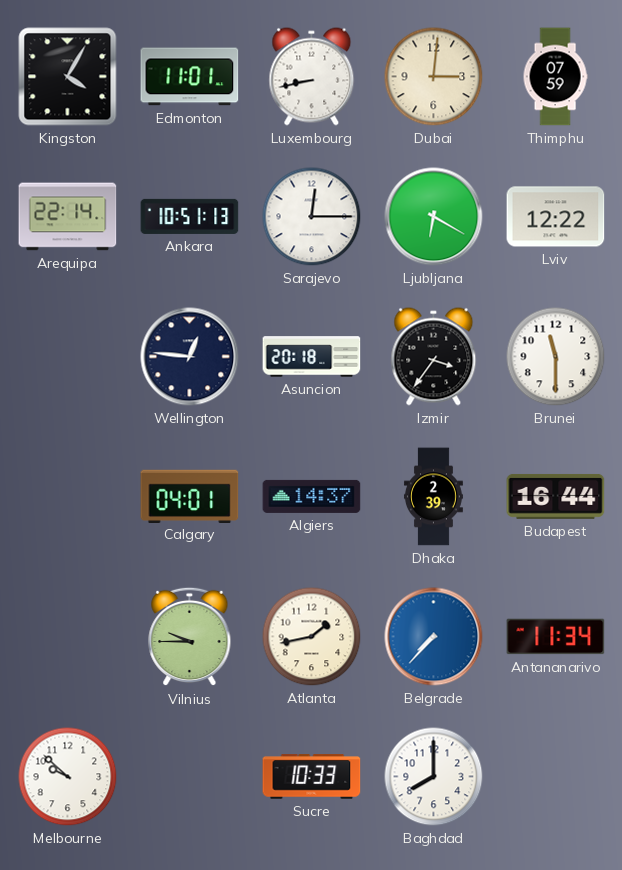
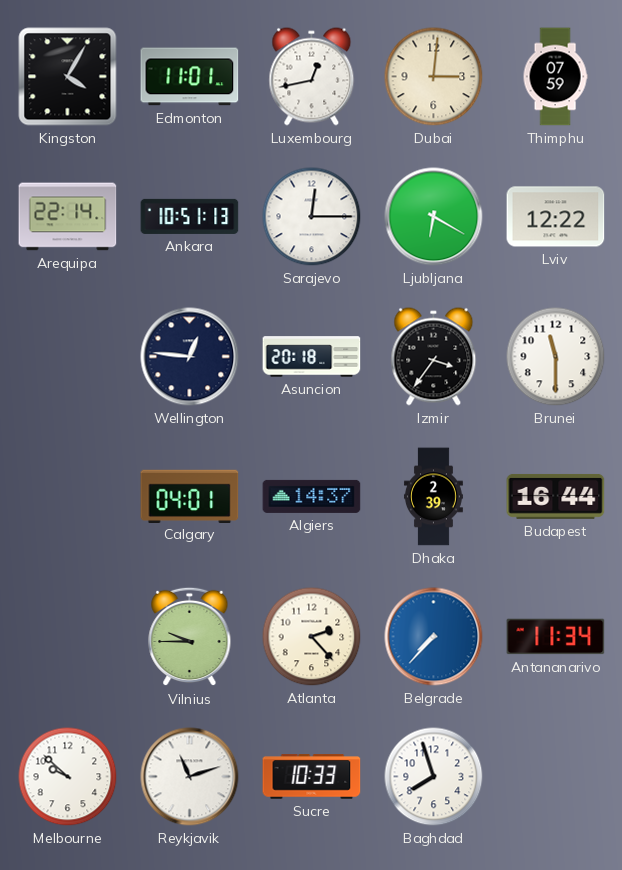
Luxembourg: 8:43 -> 12:43
Atlanta: 1:43 -> 2:23
Reykjavik: none -> 11:12
Baghdad: 8:00 -> 7:57
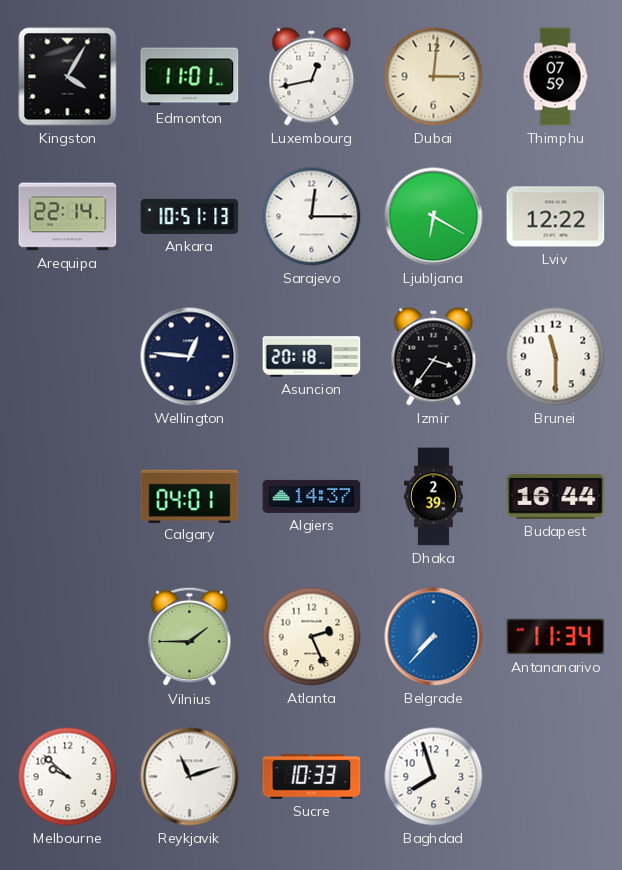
Vilnius: 9:45 -> 1:45
Atlanta: 2:23 -> 2:26
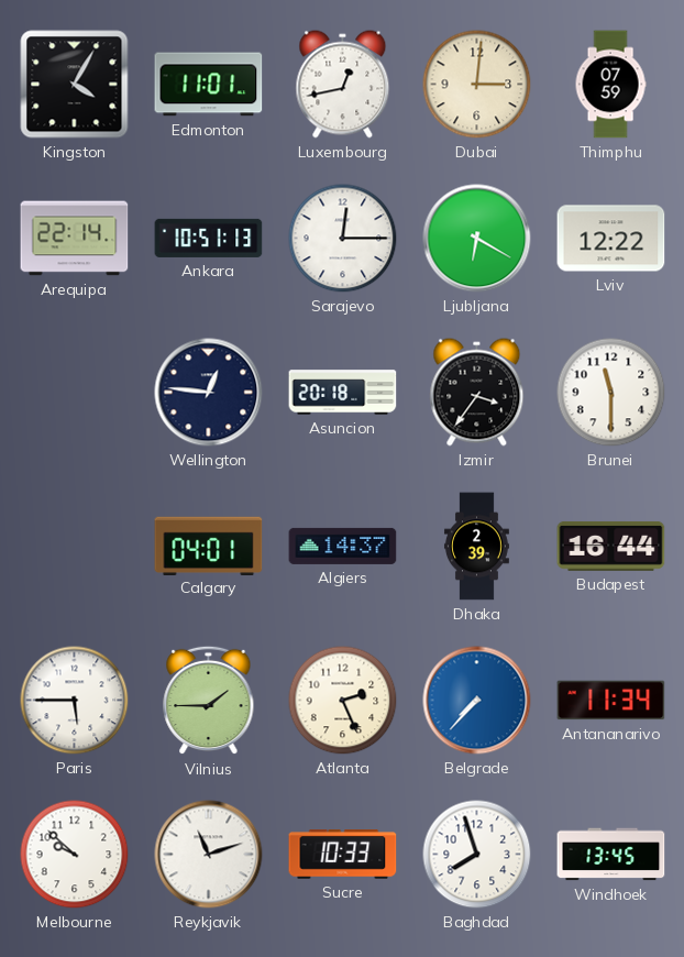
Paris: none -> 5:45
Windhoek: none -> 13:45
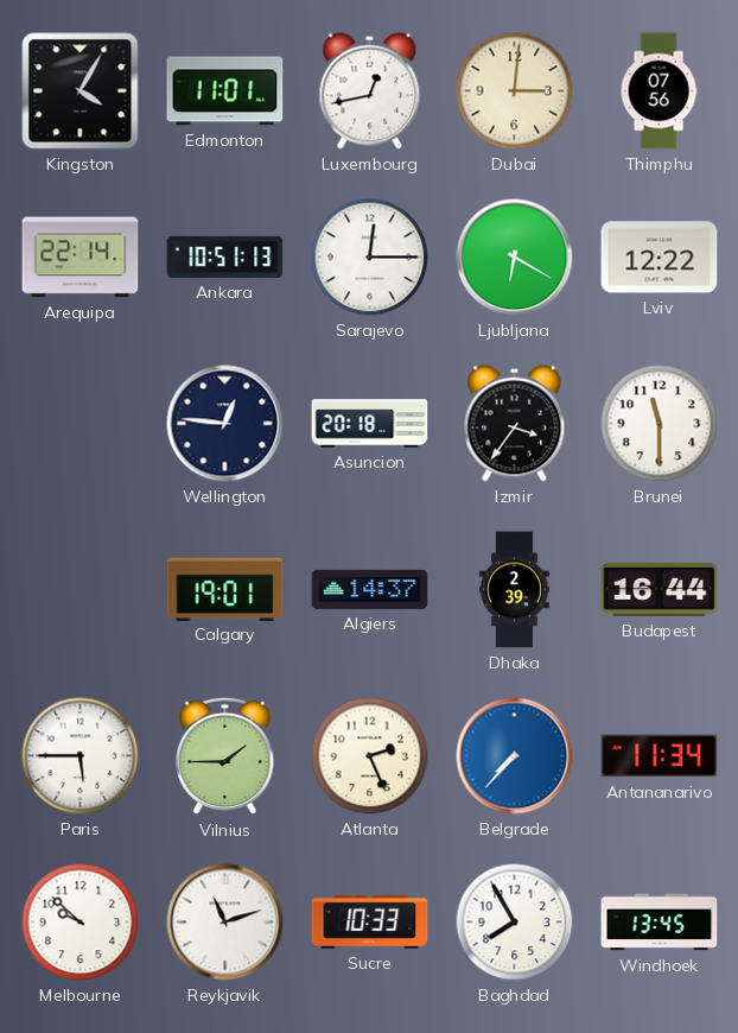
Thimphu: 07:59 -> 07:56
Calgary: 04:01 -> 19:01
Baghdad: 7:57 -> 7:55
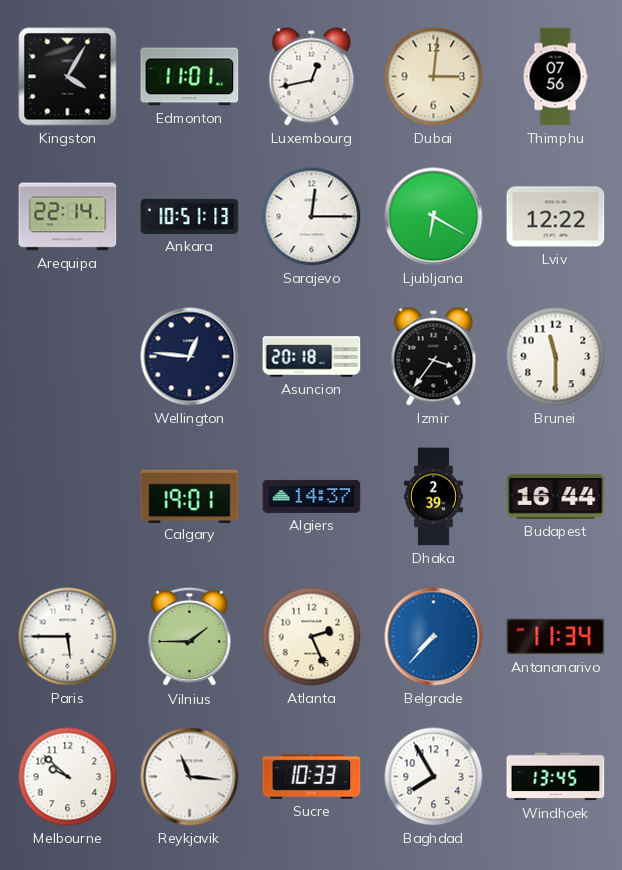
Reykjavik: 11:12 -> 11:16
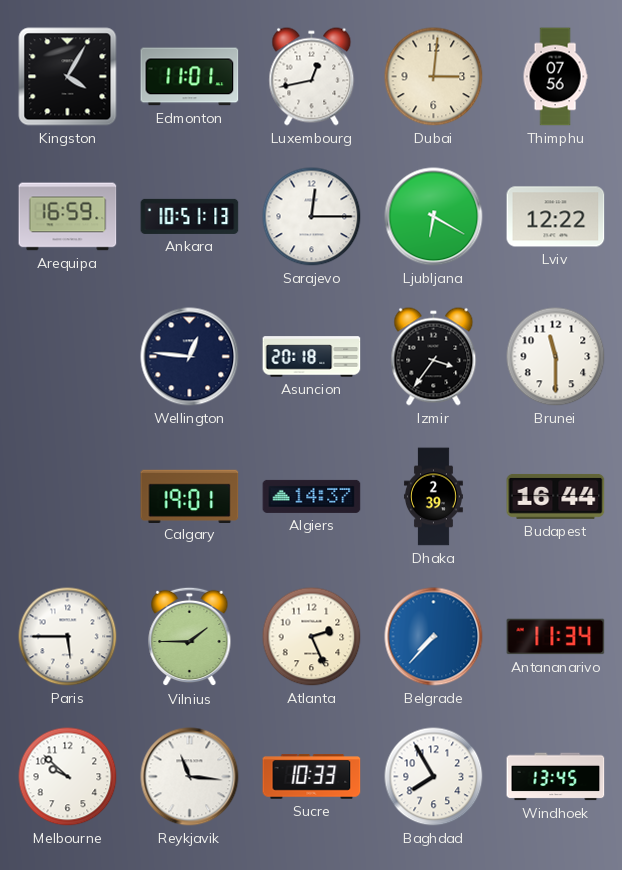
Arequipa: 22:14 -> 16:59
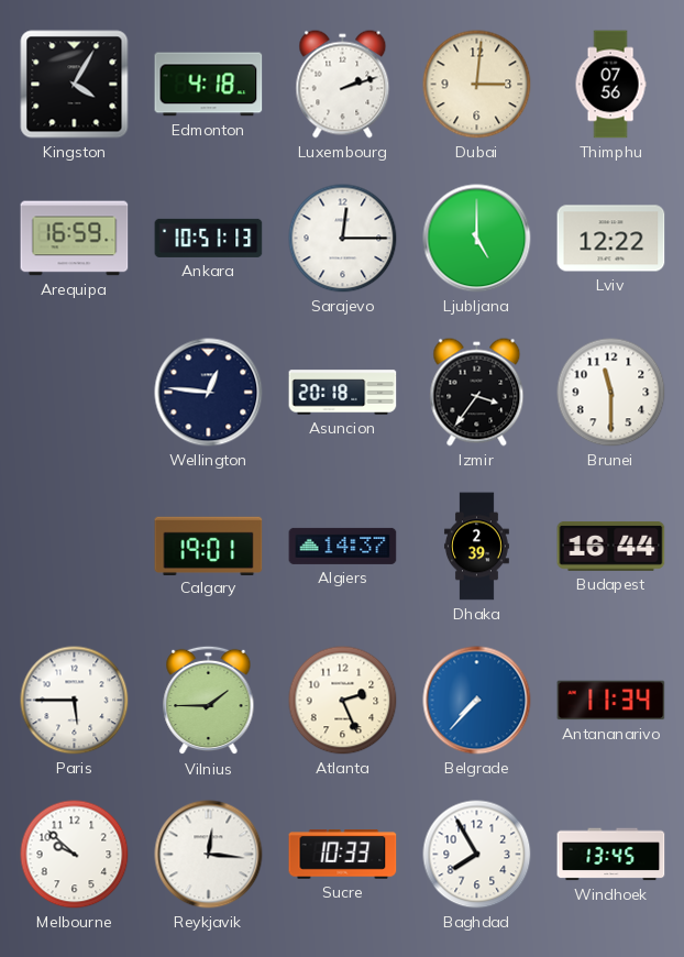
Edmonton: 11:01 -> 4:18
Luxembourg: 12:43 -> 2:12
Ljubljana: 6:20 -> 5:00
Reykjavik: 11:16 -> 12:16
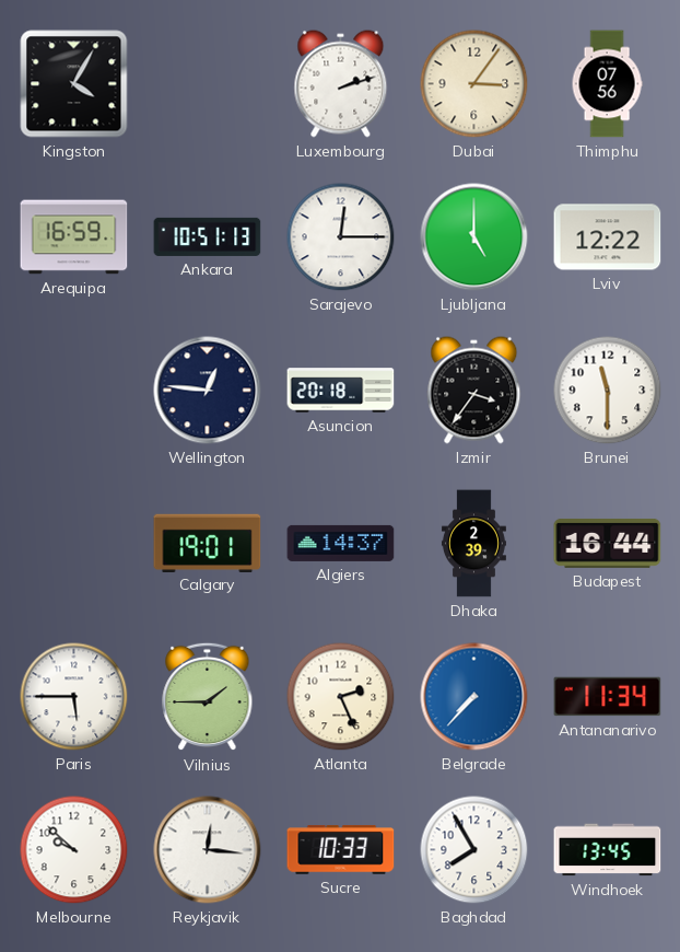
Edmonton: 4:18 -> none
Dubai: 3:01 -> 3:06
